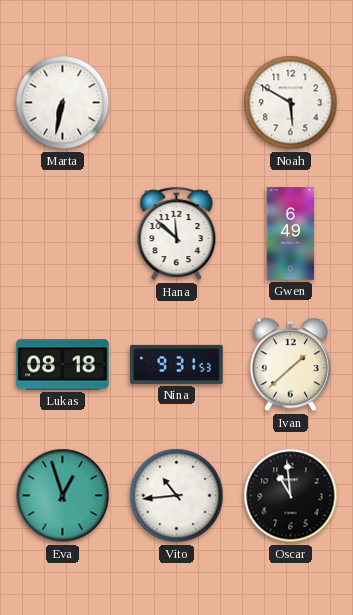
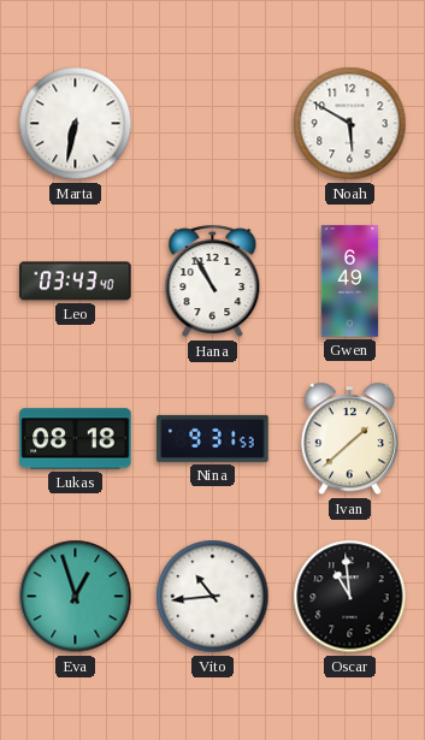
Leo: none -> 03:43
Hana: 11:52 -> 10:55
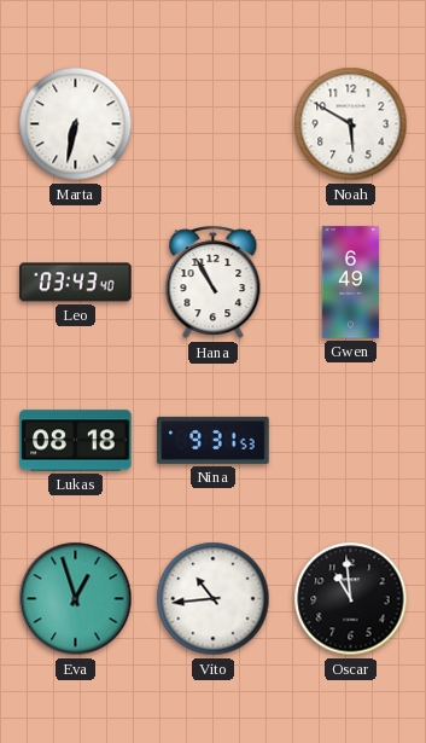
Ivan: 1:38 -> none
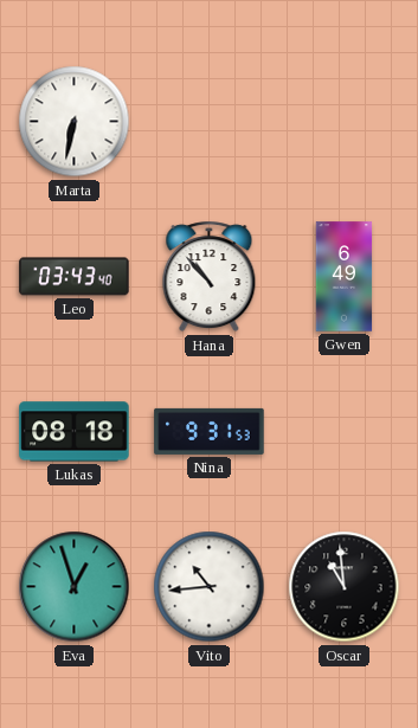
Noah: 5:50 -> none
Hana: 10:55 -> 10:53
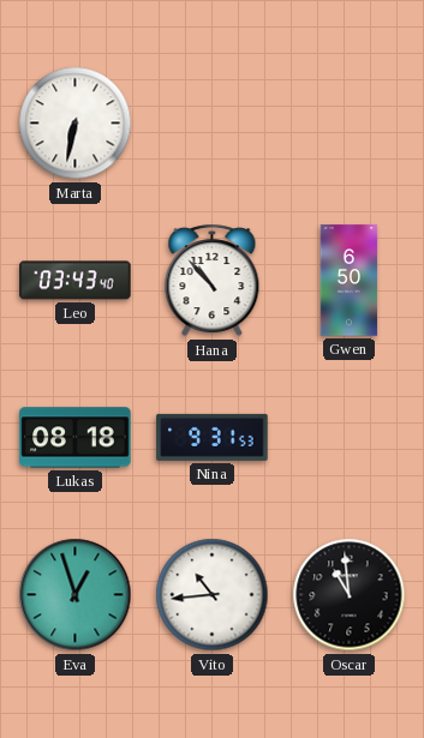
Gwen: 6:49 -> 6:50
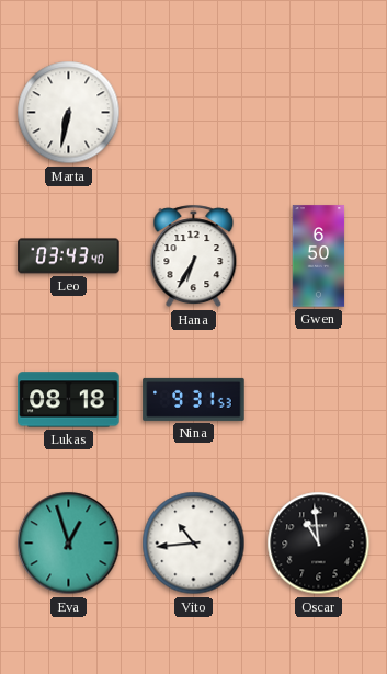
Hana: 10:53 -> 6:35
